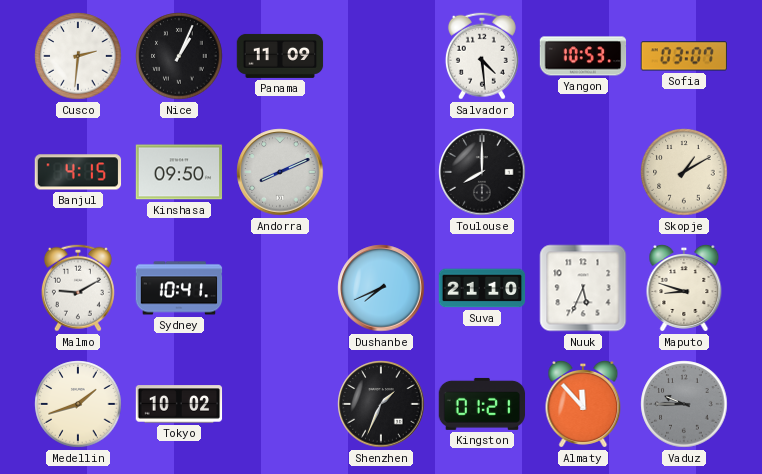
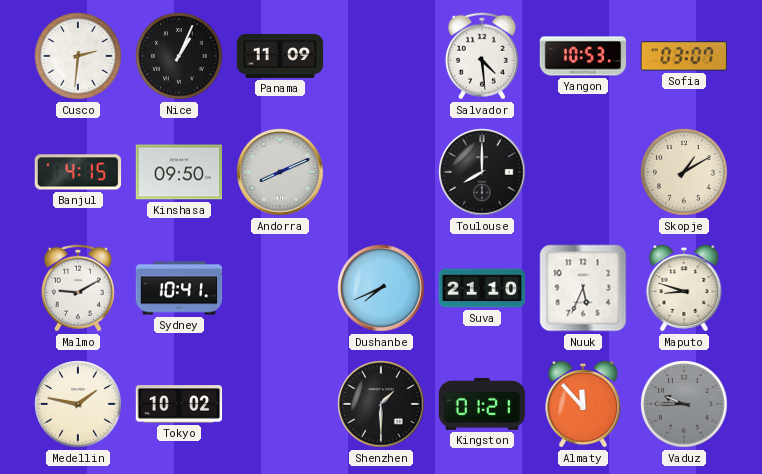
Medellin: 1:42 -> 1:47
Shenzhen: 1:34 -> 1:30
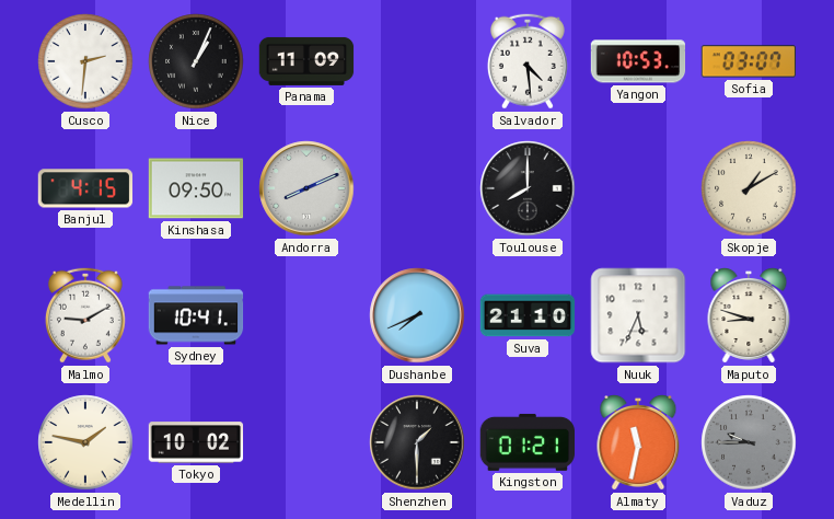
Almaty: 11:53 -> 11:32
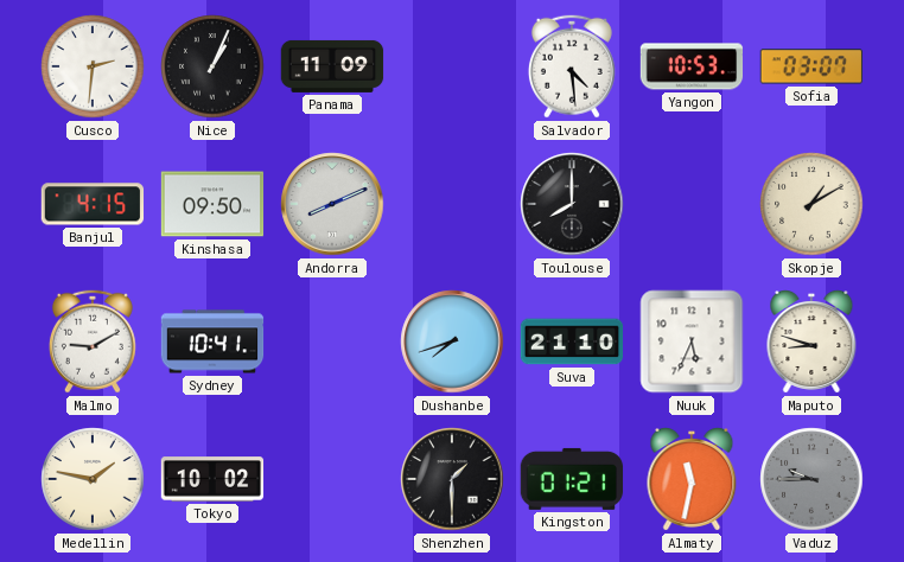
Dushanbe: 7:41 -> 7:42
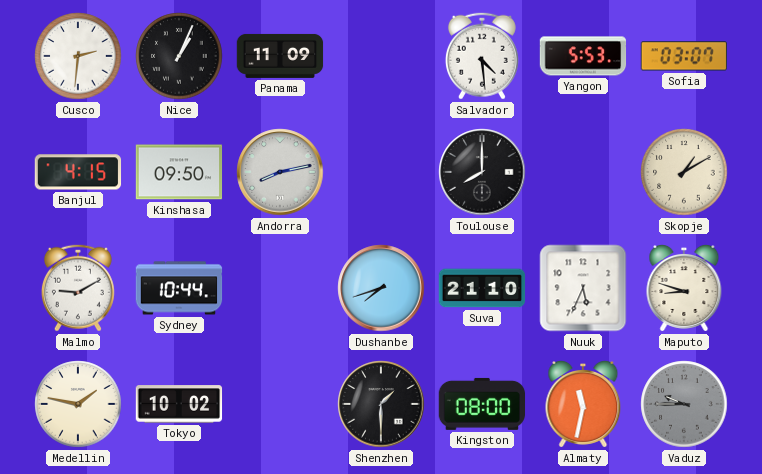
Yangon: 10:53 -> 5:53
Andorra: 8:11 -> 8:13
Sydney: 10:41 -> 10:44
Kingston: 01:21 -> 08:00
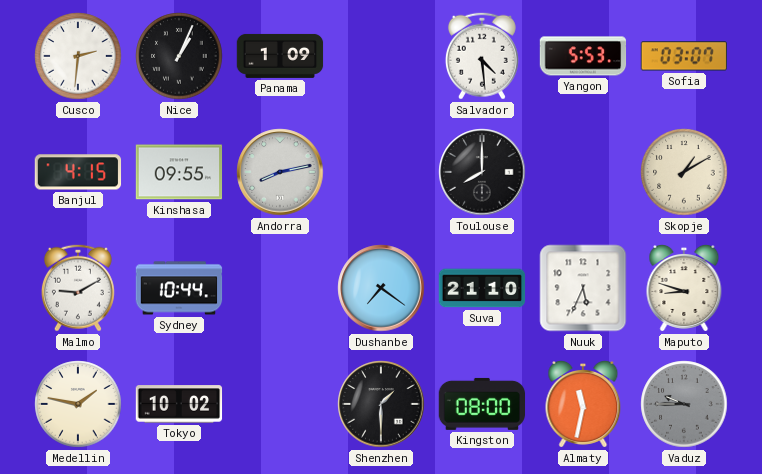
Panama: 11:09 -> 1:09
Kinshasa: 09:50 -> 09:55
Dushanbe: 7:42 -> 7:21
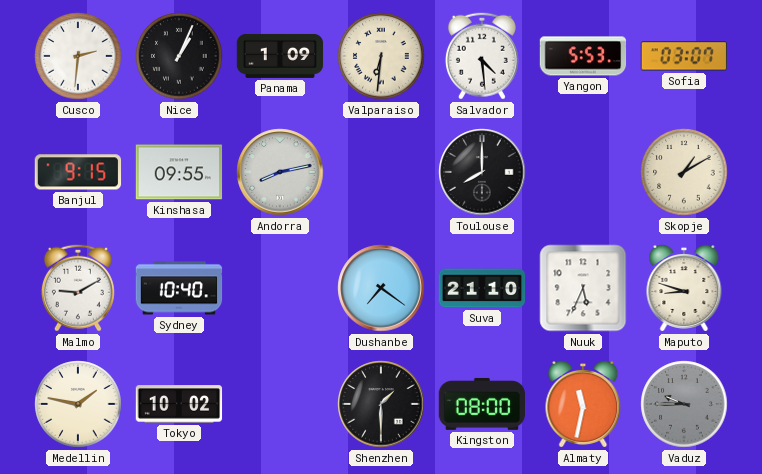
Valparaiso: none -> 6:31
Banjul: 4:15 -> 9:15
Sydney: 10:44 -> 10:40
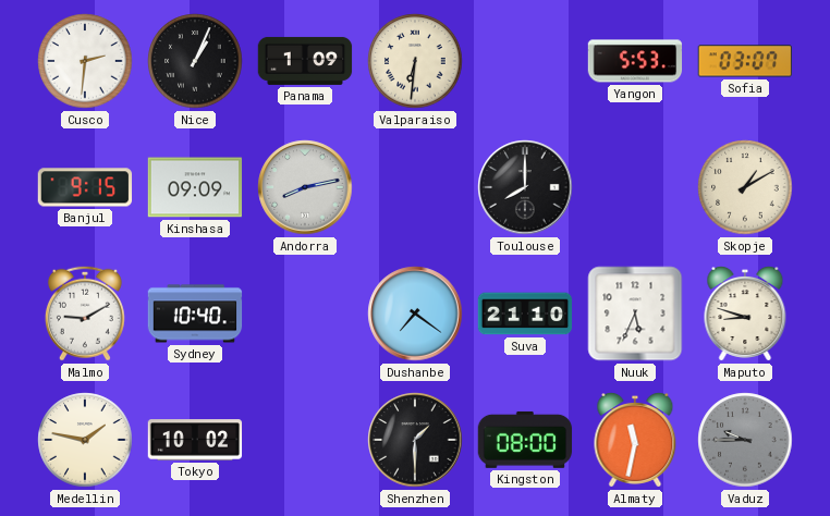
Salvador: 4:29 -> none
Kinshasa: 09:55 -> 09:09
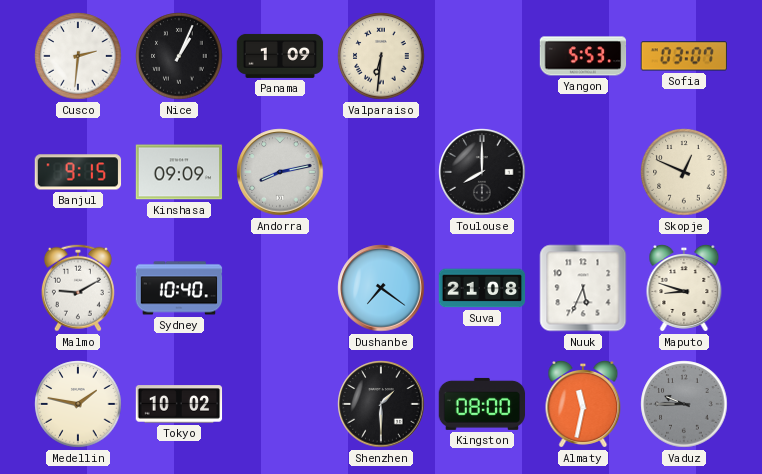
Skopje: 1:10 -> 12:49
Suva: 21:10 -> 21:08
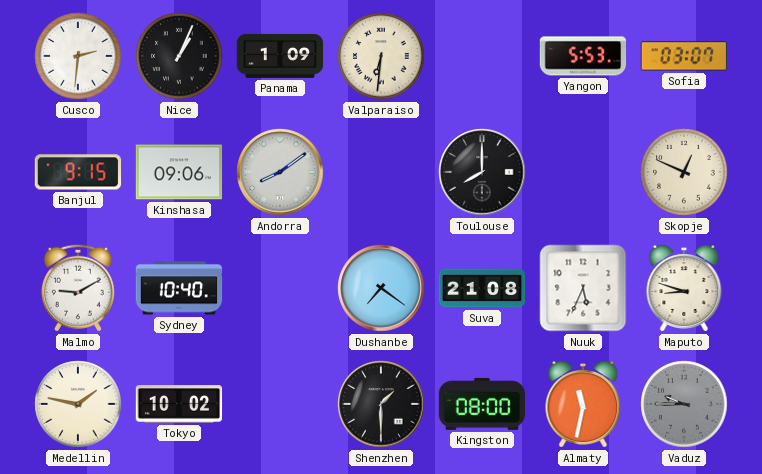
Kinshasa: 09:09 -> 09:06
Andorra: 8:13 -> 8:09
